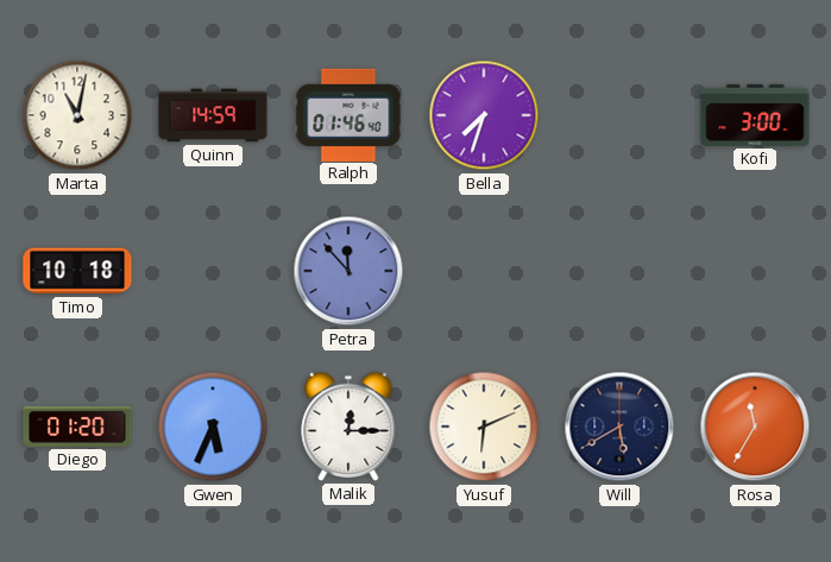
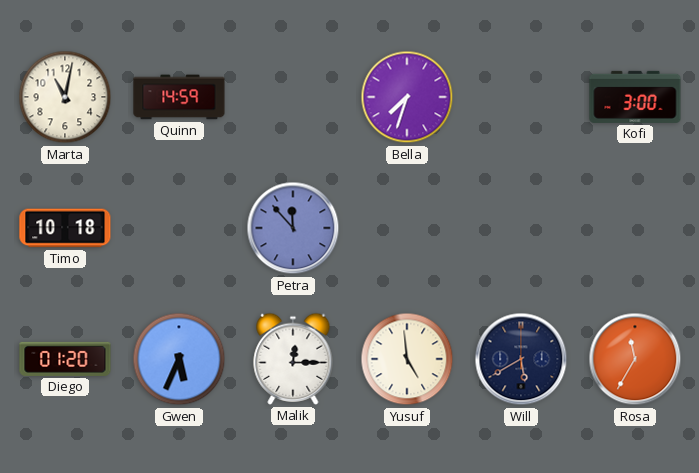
Ralph: 01:46 -> none
Yusuf: 6:11 -> 4:59
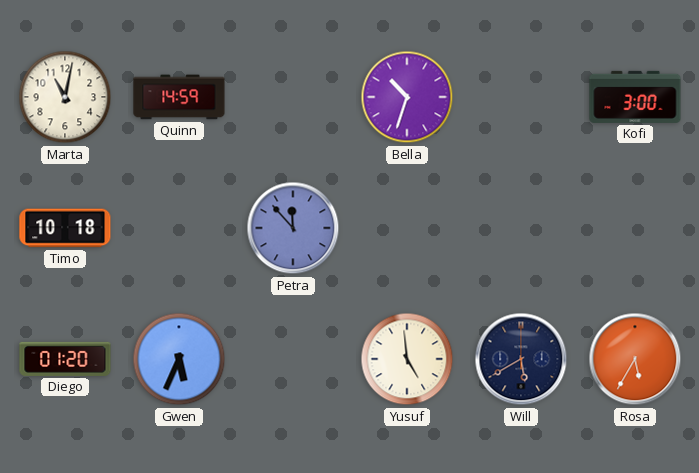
Bella: 7:33 -> 10:33
Malik: 12:15 -> none
Rosa: 11:35 -> 5:35
